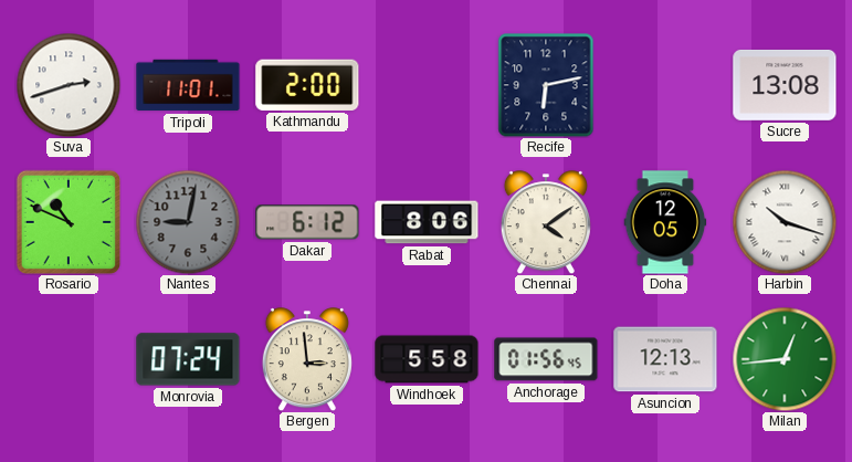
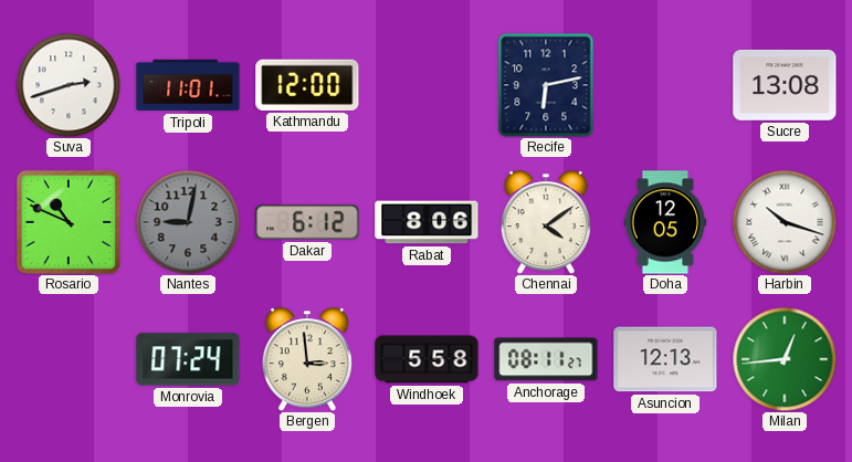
Kathmandu: 2:00 -> 12:00
Anchorage: 01:56 -> 08:11
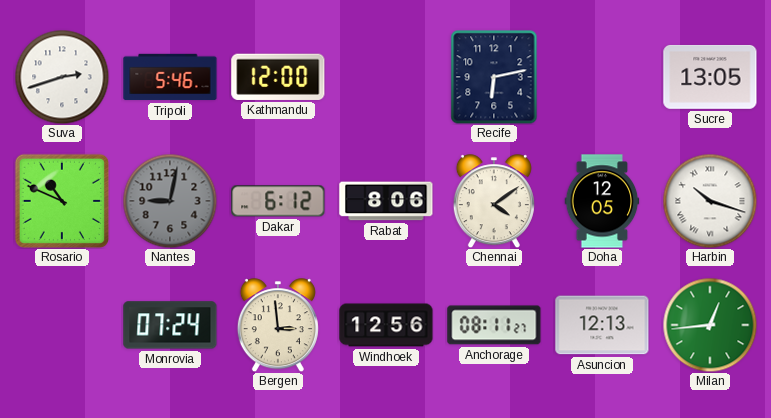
Tripoli: 11:01 -> 5:46
Sucre: 13:08 -> 13:05
Windhoek: 5:58 -> 12:56
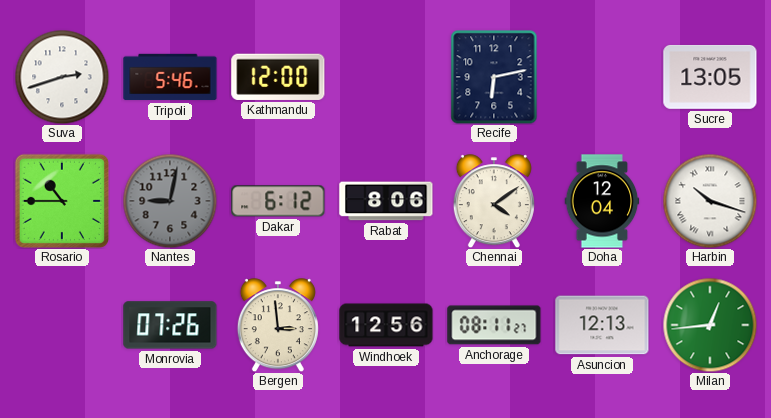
Rosario: 10:49 -> 10:45
Doha: 12:05 -> 12:04
Monrovia: 07:24 -> 07:26
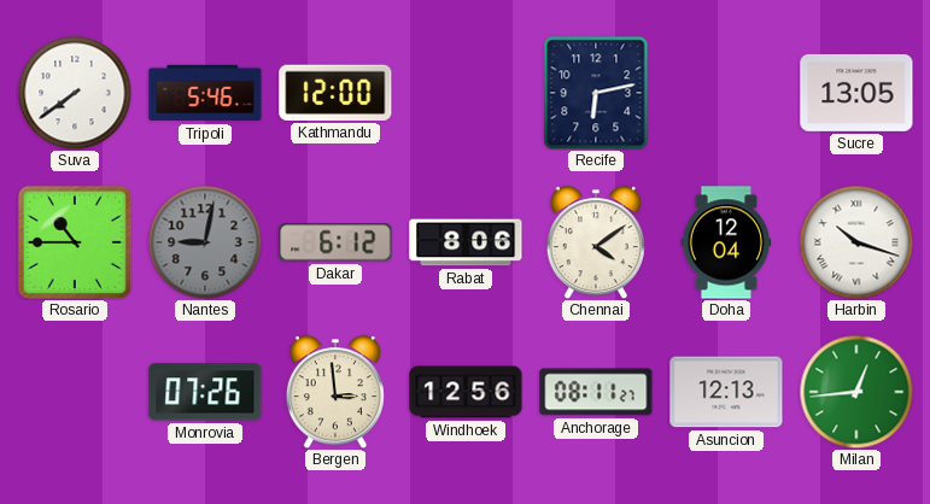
Suva: 2:42 -> 7:39
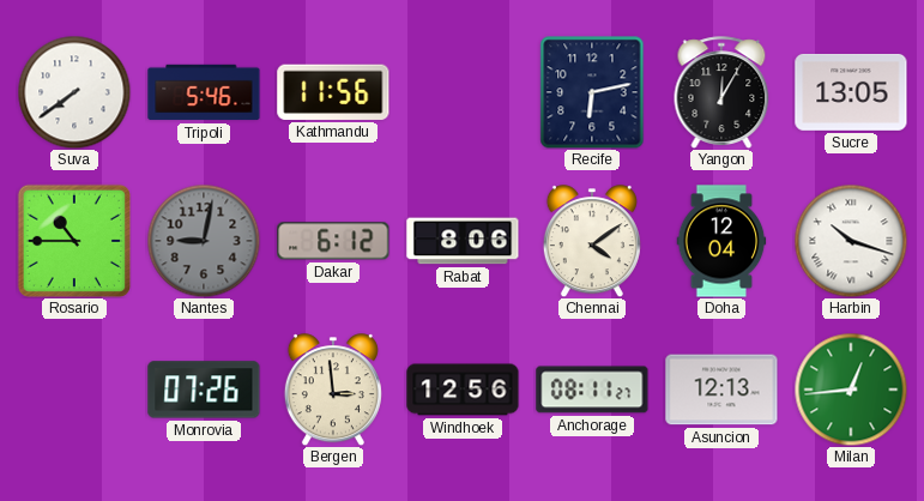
Kathmandu: 12:00 -> 11:56
Yangon: none -> 12:05
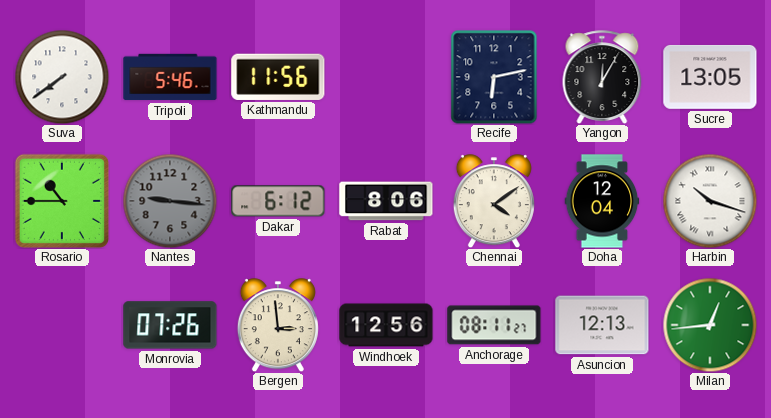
Nantes: 9:02 -> 9:16
